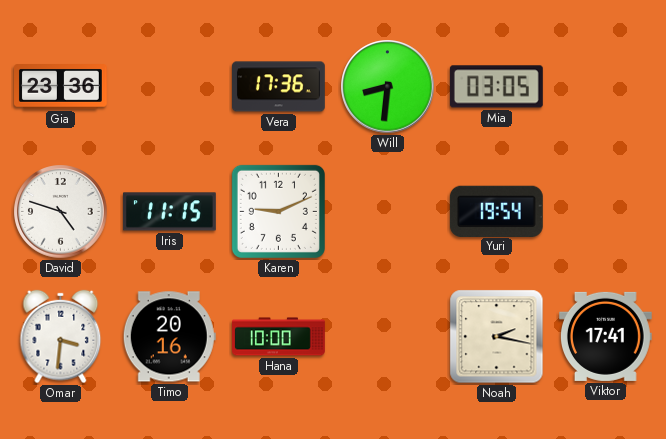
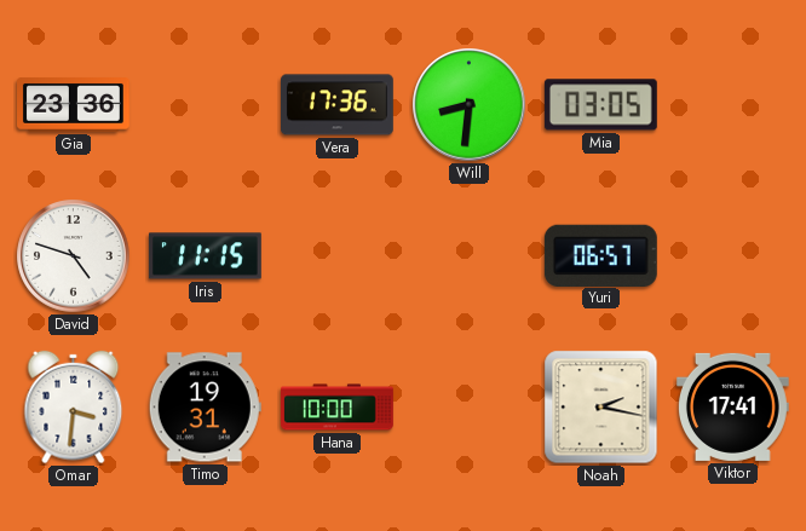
Karen: 9:11 -> none
Yuri: 19:54 -> 06:57
Timo: 20:16 -> 19:31
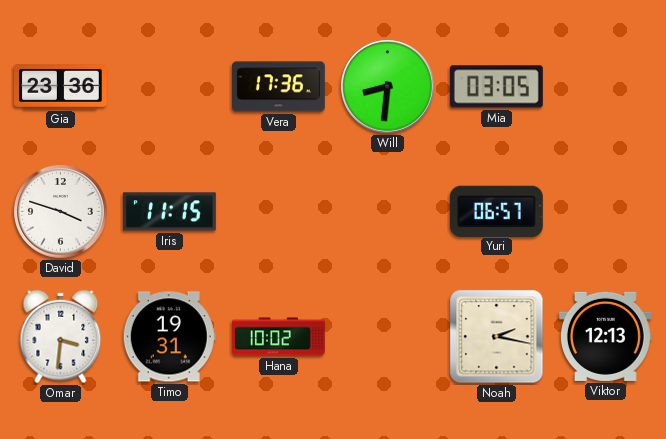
David: 4:48 -> 3:48
Hana: 10:00 -> 10:02
Viktor: 17:41 -> 12:13
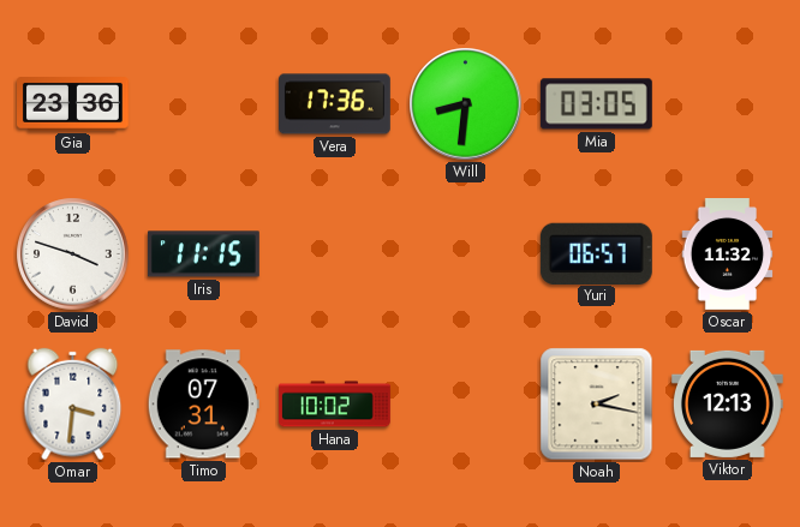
Oscar: none -> 11:32
Timo: 19:31 -> 07:31
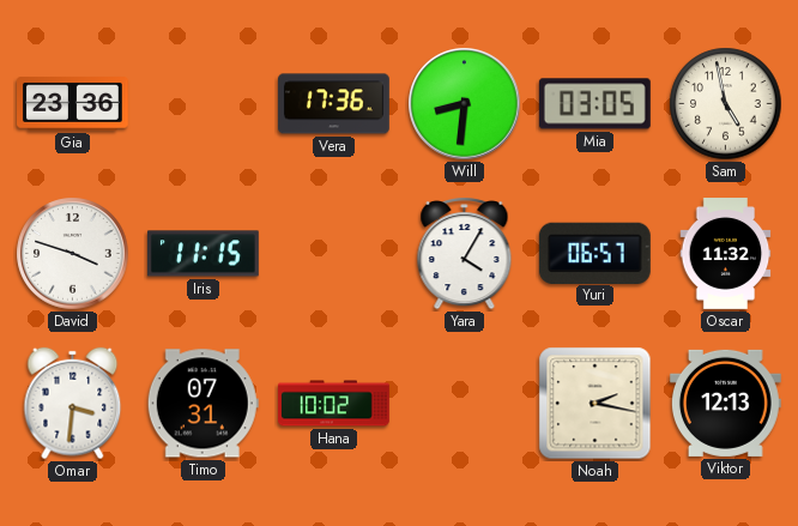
Sam: none -> 4:58
Yara: none -> 4:05
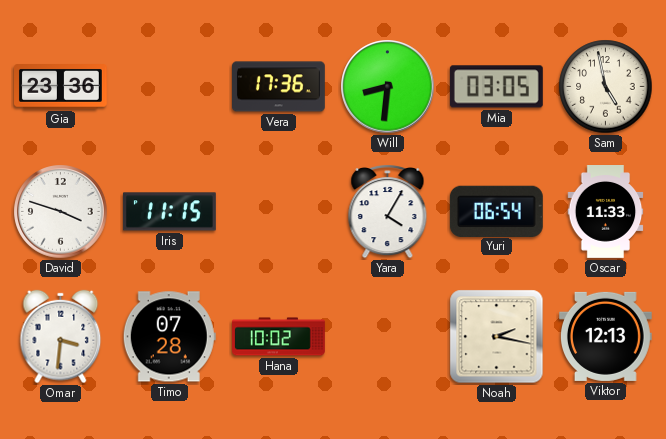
Yuri: 06:57 -> 06:54
Oscar: 11:32 -> 11:33
Timo: 07:31 -> 07:28
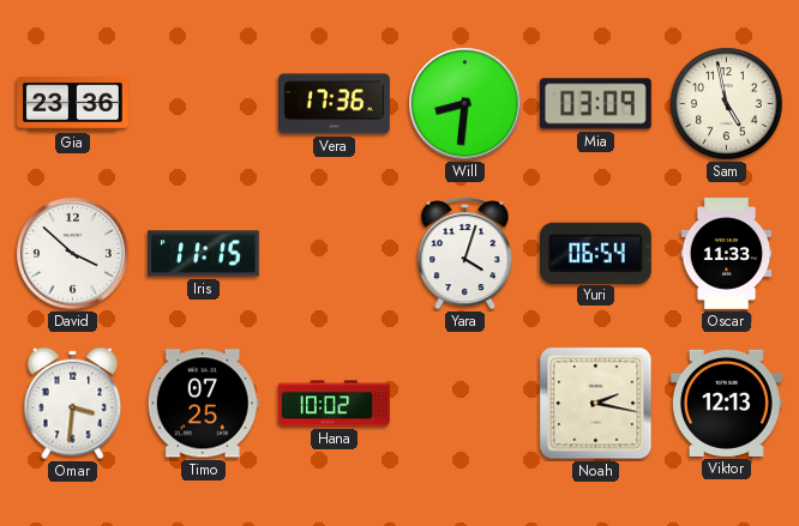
Mia: 03:05 -> 03:09
David: 3:48 -> 3:52
Yara: 4:05 -> 4:03
Timo: 07:28 -> 07:25
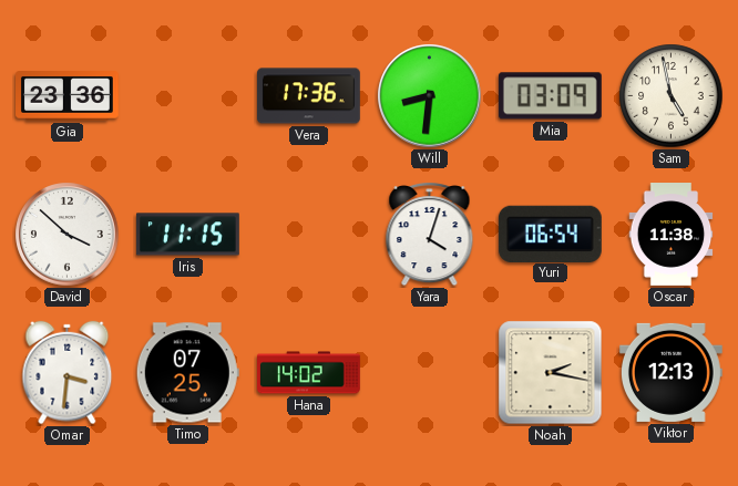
Oscar: 11:33 -> 11:38
Hana: 10:02 -> 14:02
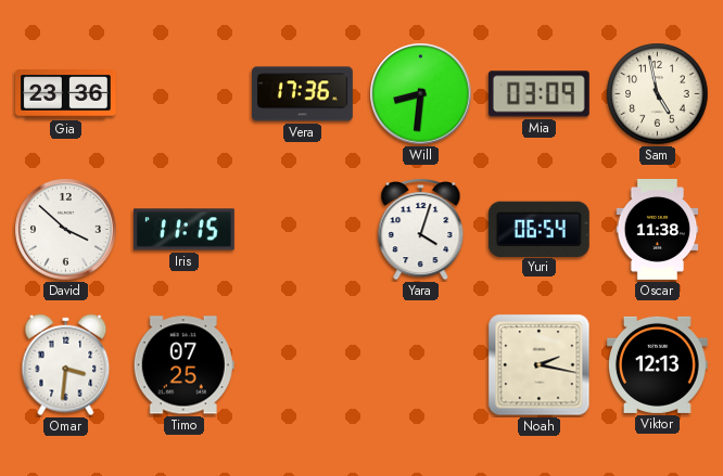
Hana: 14:02 -> none
